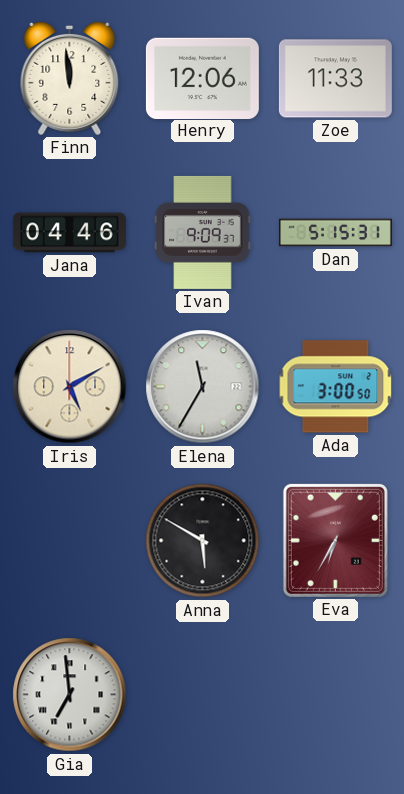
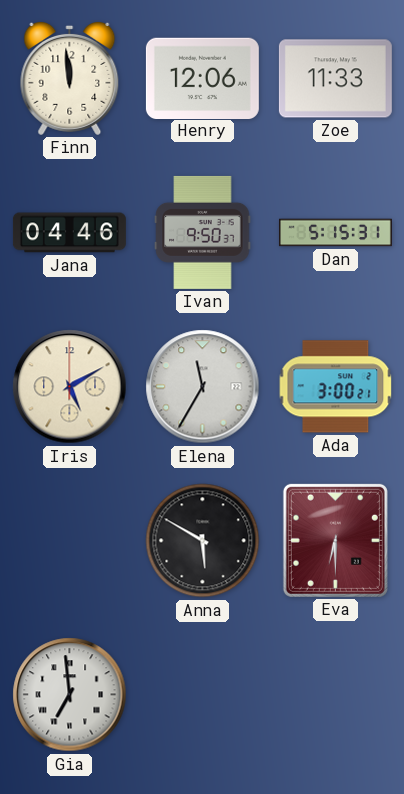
Ivan: 9:09 -> 9:50
Ada: 3:00:50 -> 3:00:21
Eva: 6:35 -> 6:30
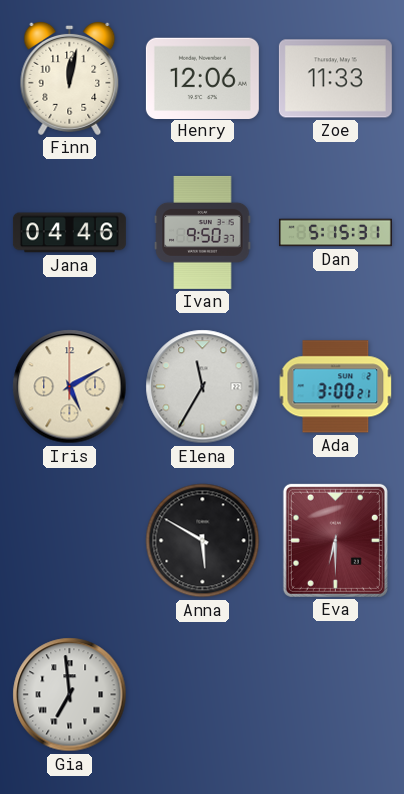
Finn: 11:59 -> 12:02
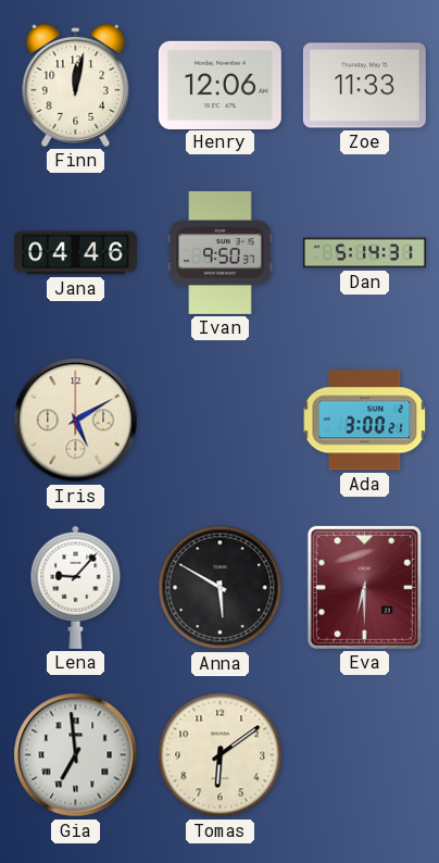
Dan: 5:15 -> 5:14
Elena: 11:35 -> none
Lena: none -> 9:07
Tomas: none -> 6:09
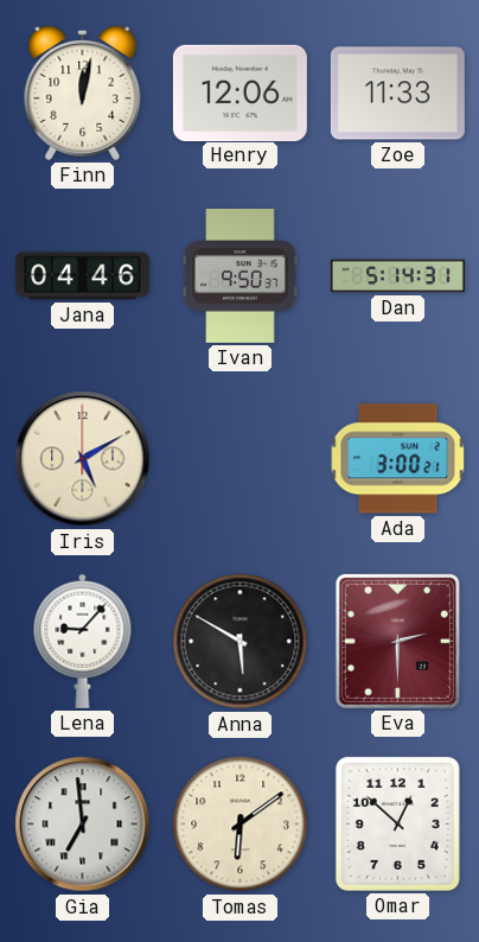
Eva: 6:30 -> 2:30
Omar: none -> 12:52
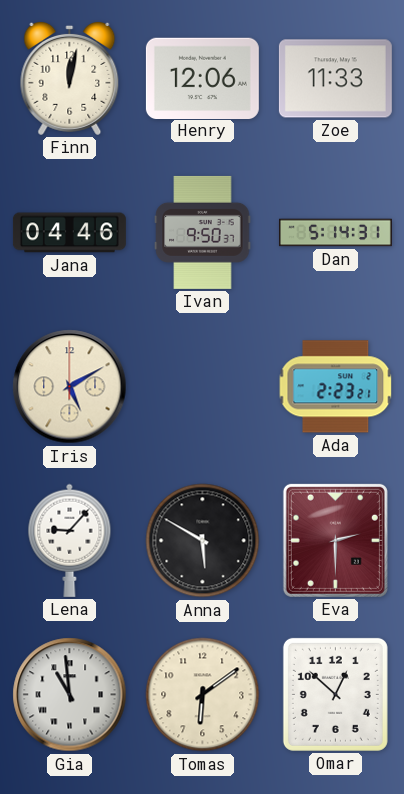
Ada: 3:00 -> 2:23
Gia: 6:59 -> 10:59
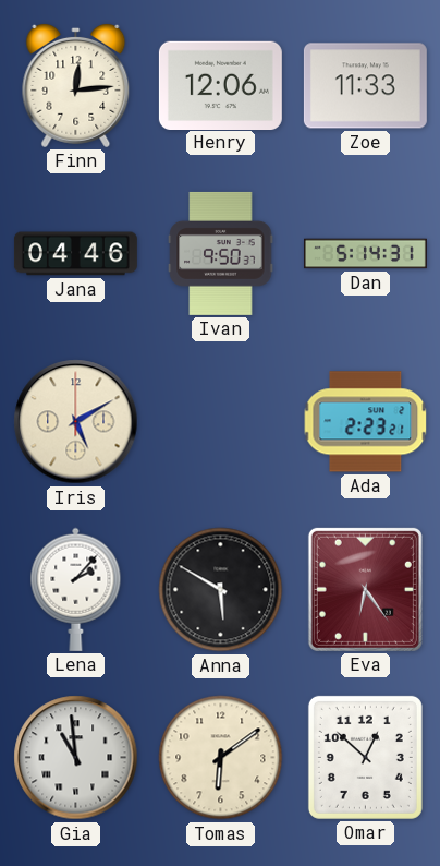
Finn: 12:02 -> 12:14
Lena: 9:07 -> 2:07
Eva: 2:30 -> 6:24
